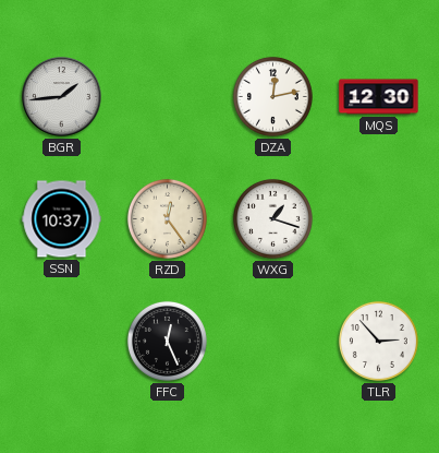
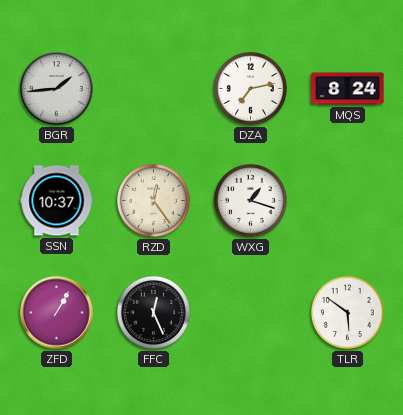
DZA: 12:13 -> 7:13
MQS: 12:30 -> 8:24
ZFD: none -> 1:05
TLR: 2:53 -> 5:51
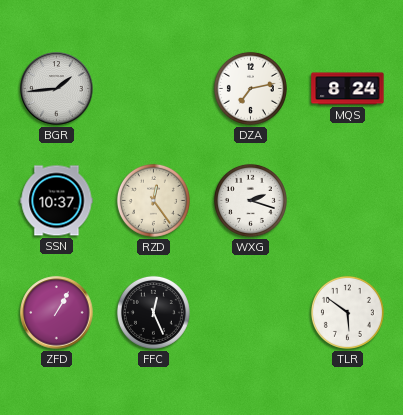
WXG: 1:18 -> 2:18
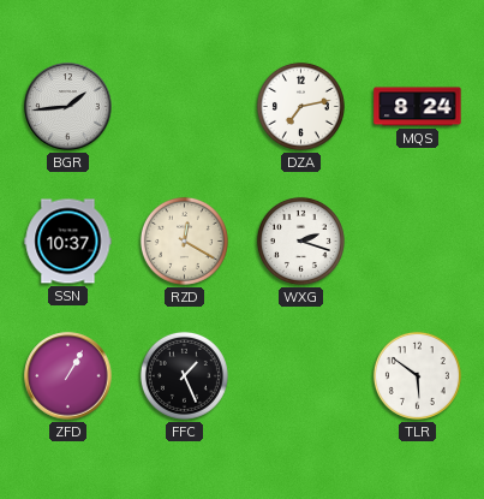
RZD: 12:24 -> 12:20
FFC: 12:26 -> 1:26
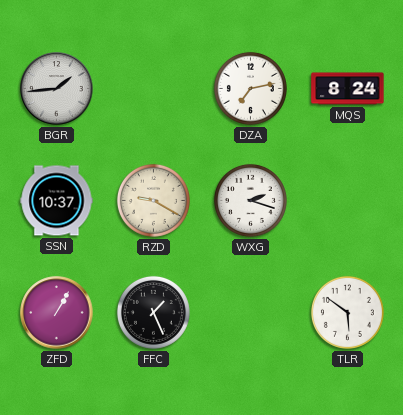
RZD: 12:20 -> 9:20
